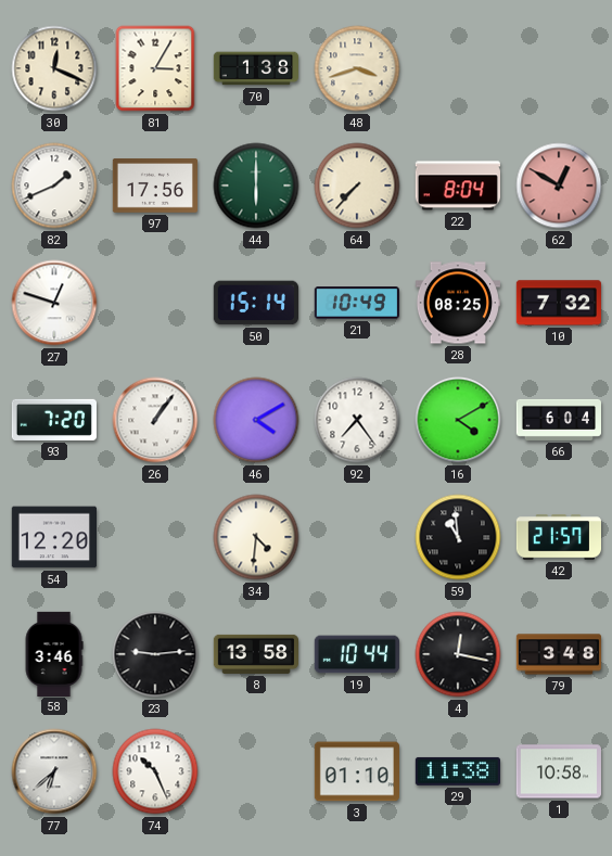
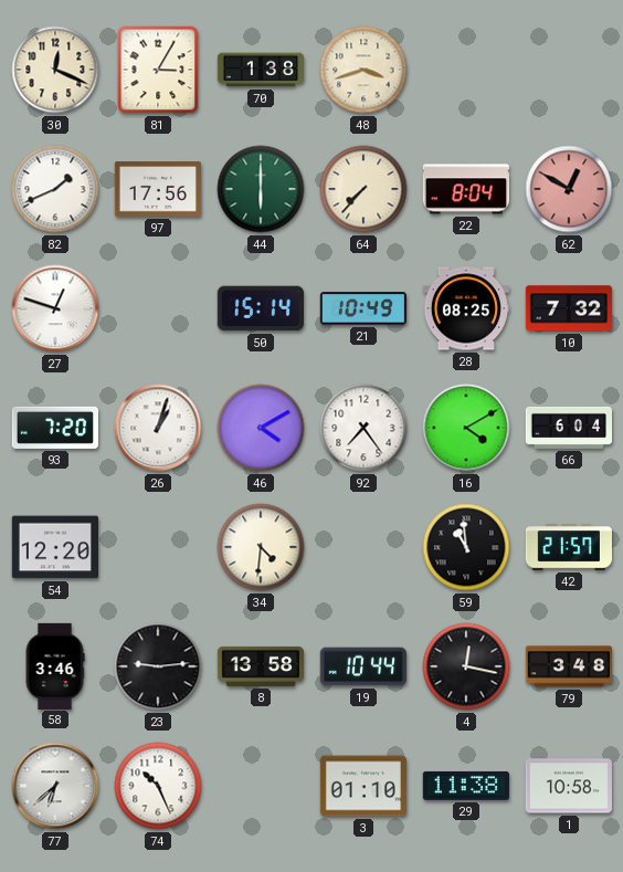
26: 1:06 -> 1:03
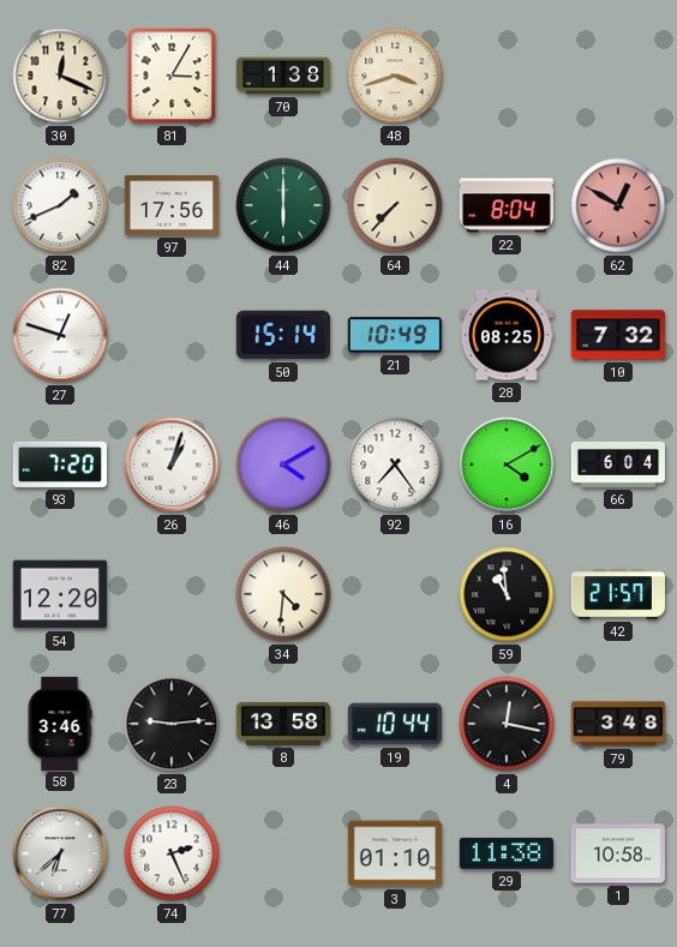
74: 10:26 -> 2:26
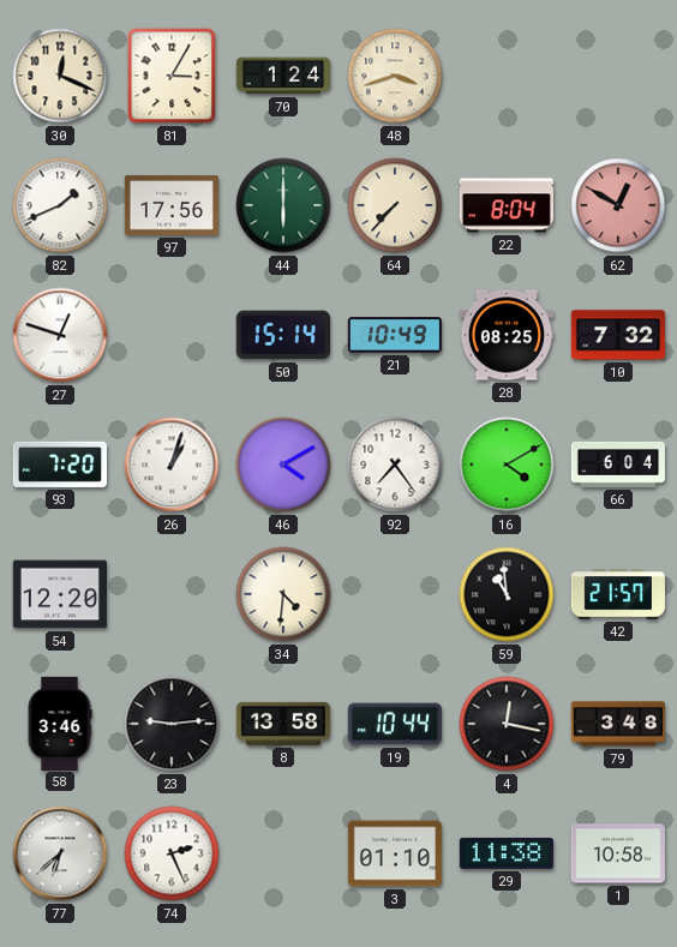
70: 1:38 -> 1:24
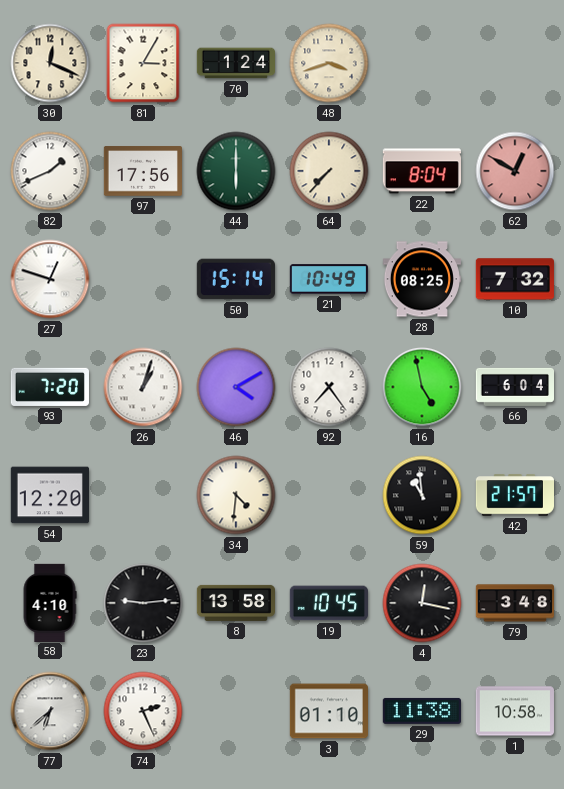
16: 4:10 -> 4:58
58: 3:46 -> 4:10
19: 10:44 -> 10:45
